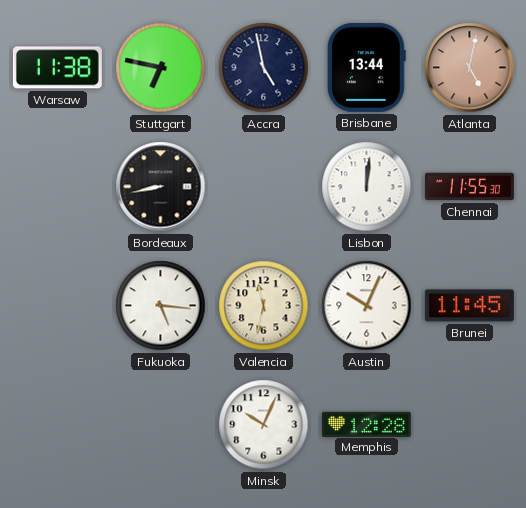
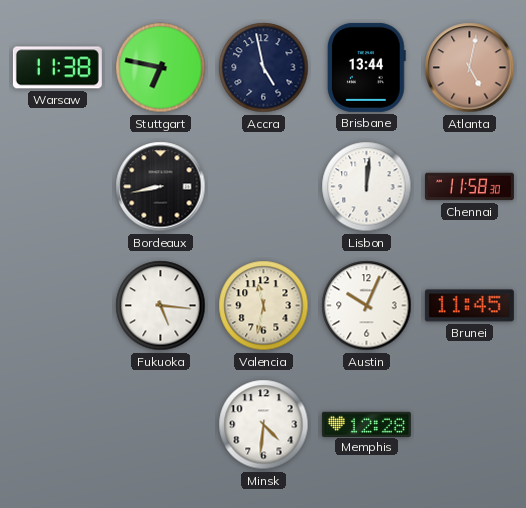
Chennai: 11:55 -> 11:58
Minsk: 10:04 -> 4:31
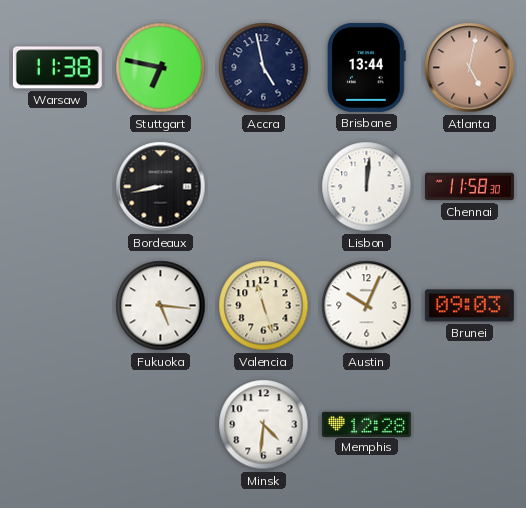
Valencia: 11:32 -> 11:27
Brunei: 11:45 -> 09:03
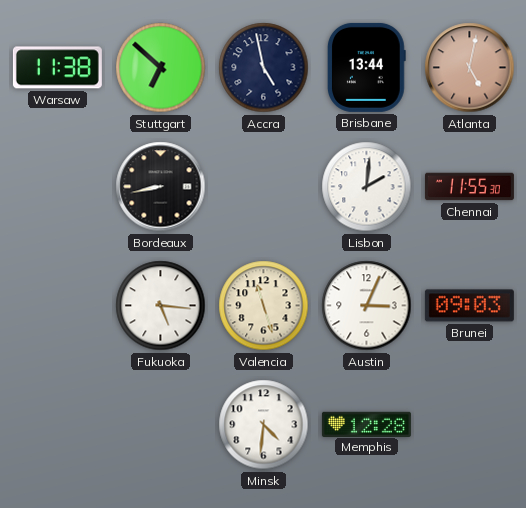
Stuttgart: 6:47 -> 6:52
Lisbon: 12:01 -> 2:01
Chennai: 11:58 -> 11:55
Austin: 10:04 -> 3:04
